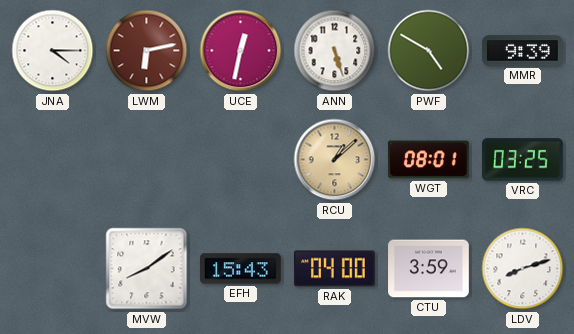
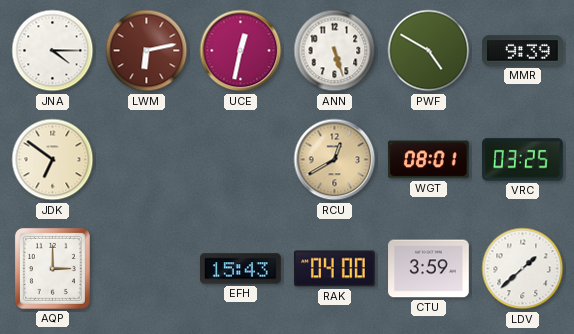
JDK: none -> 6:51
RCU: 1:08 -> 12:40
AQP: none -> 3:00
MVW: 8:09 -> none
LDV: 8:12 -> 1:38
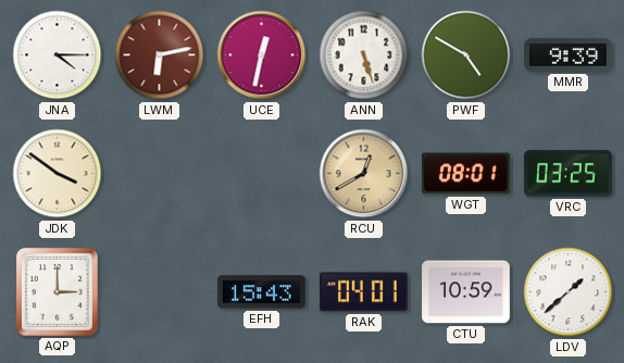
JDK: 6:51 -> 3:51
RAK: 04:00 -> 04:01
CTU: 3:59 -> 10:59
